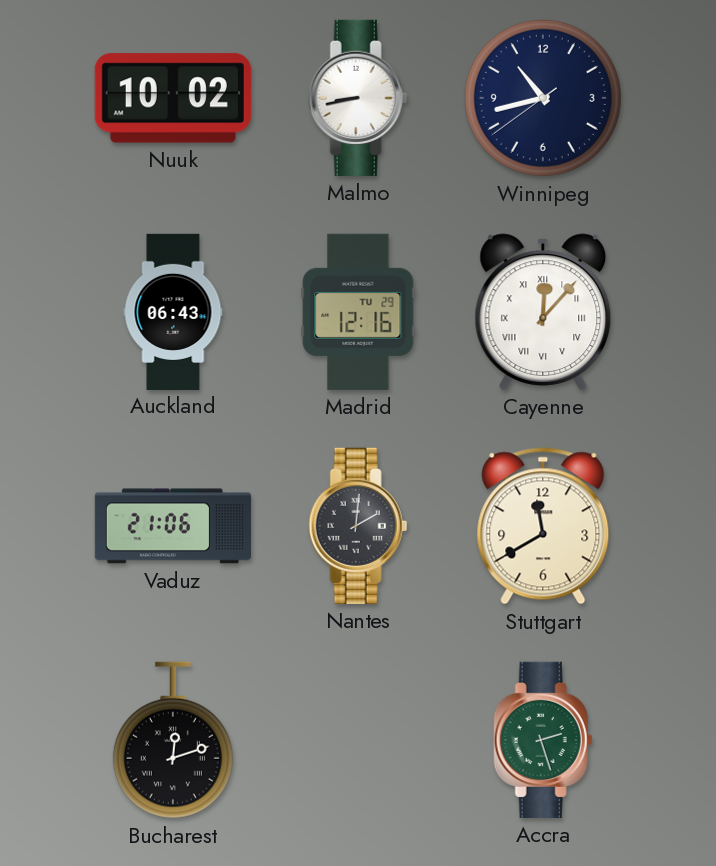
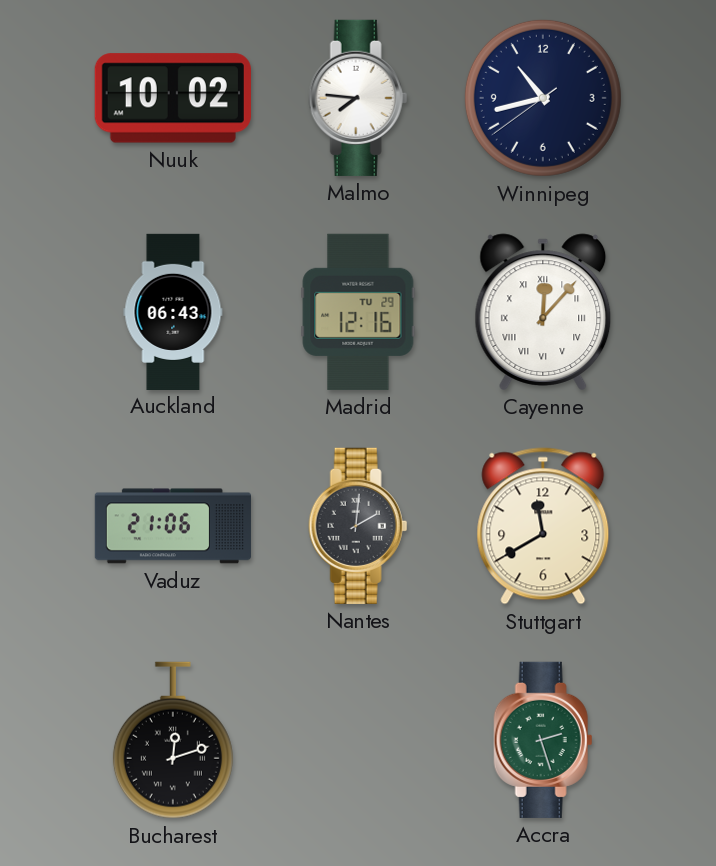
Malmo: 8:43 -> 7:46
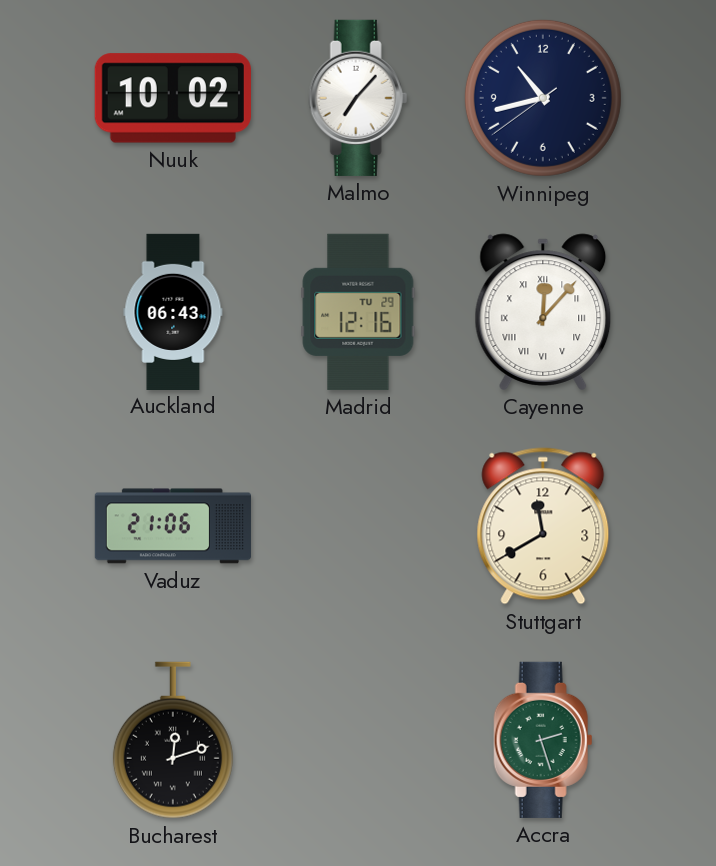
Malmo: 7:46 -> 7:07
Nantes: 2:01 -> none
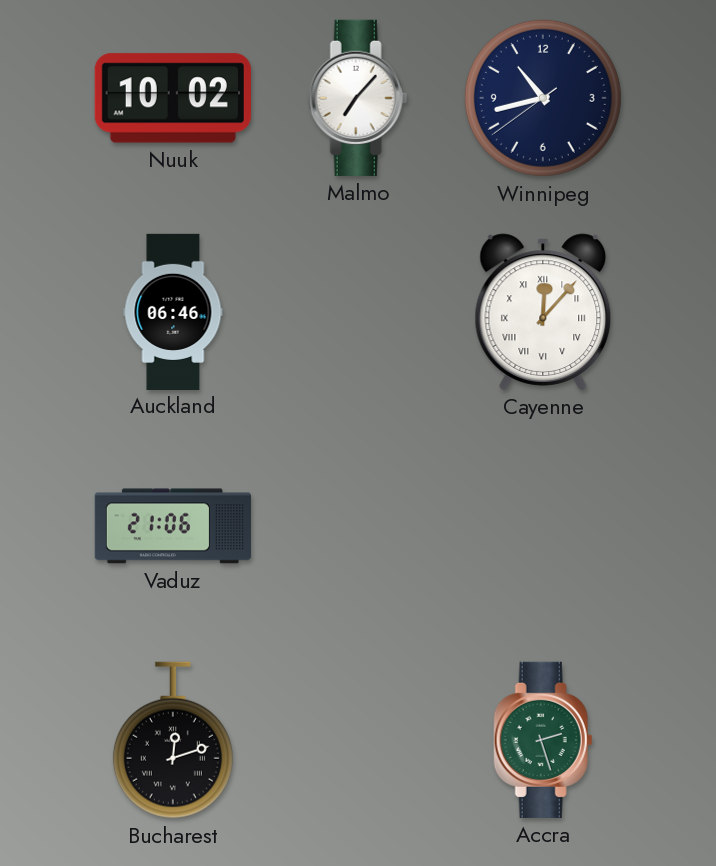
Auckland: 06:43 -> 06:46
Madrid: 12:16 -> none
Stuttgart: 11:40 -> none
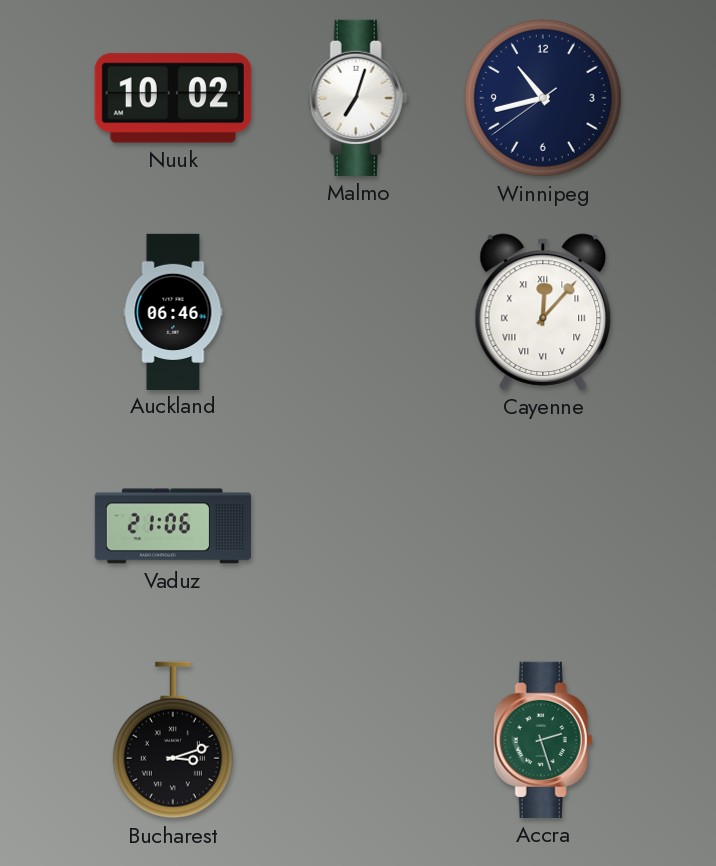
Malmo: 7:07 -> 7:03
Bucharest: 12:12 -> 3:12
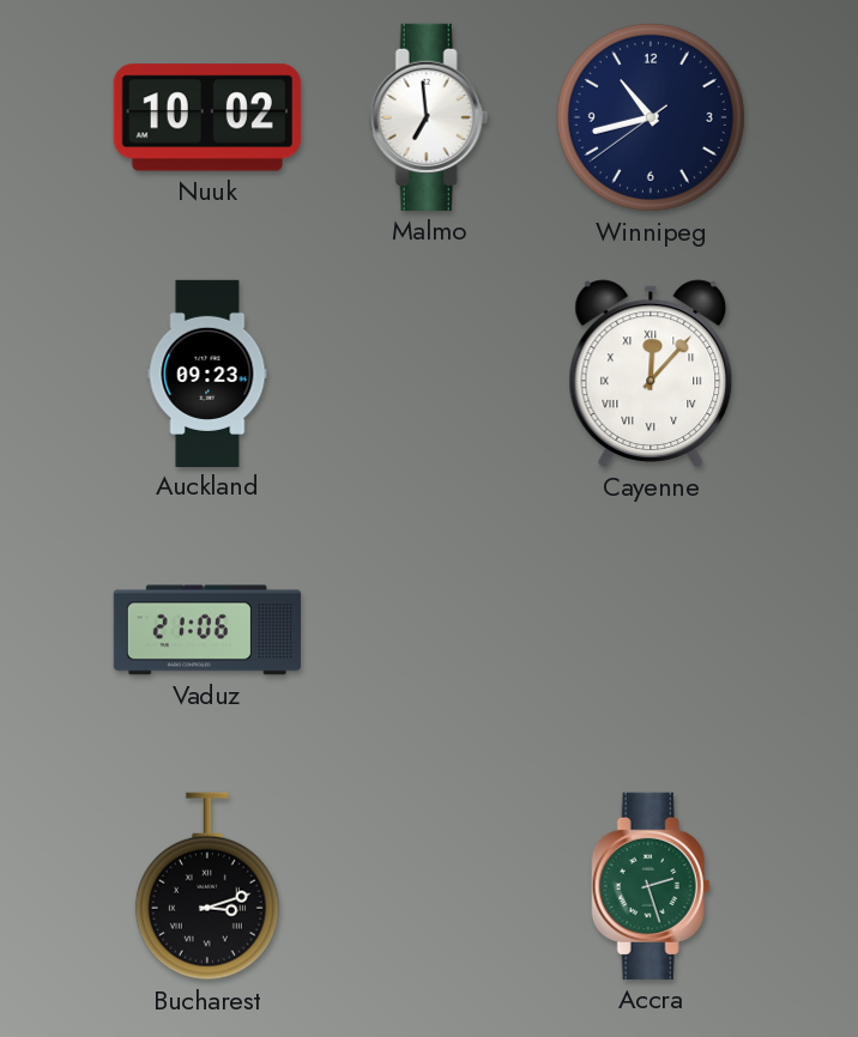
Malmo: 7:03 -> 6:59
Auckland: 06:46 -> 09:23
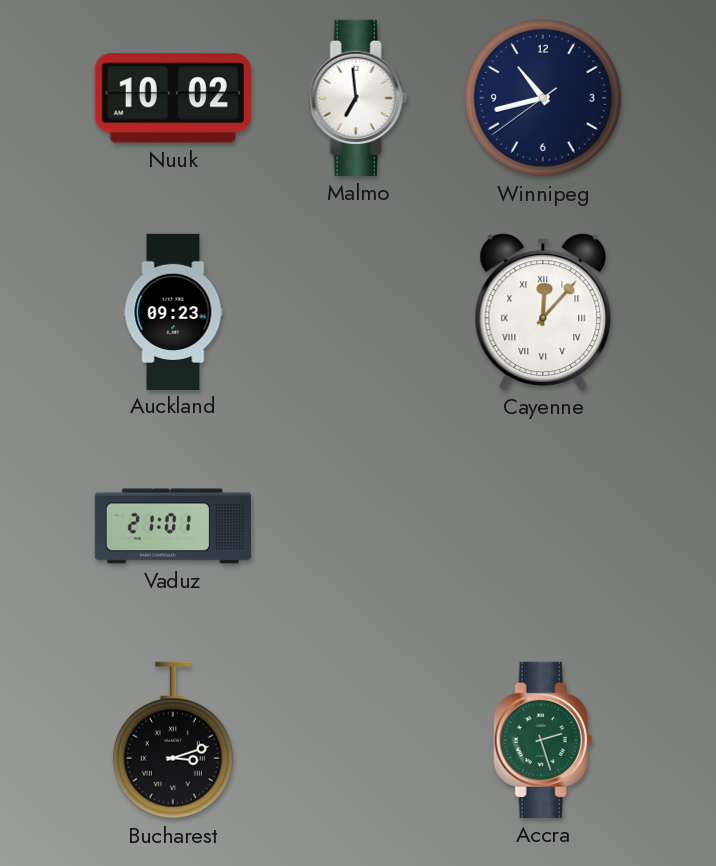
Vaduz: 21:06 -> 21:01
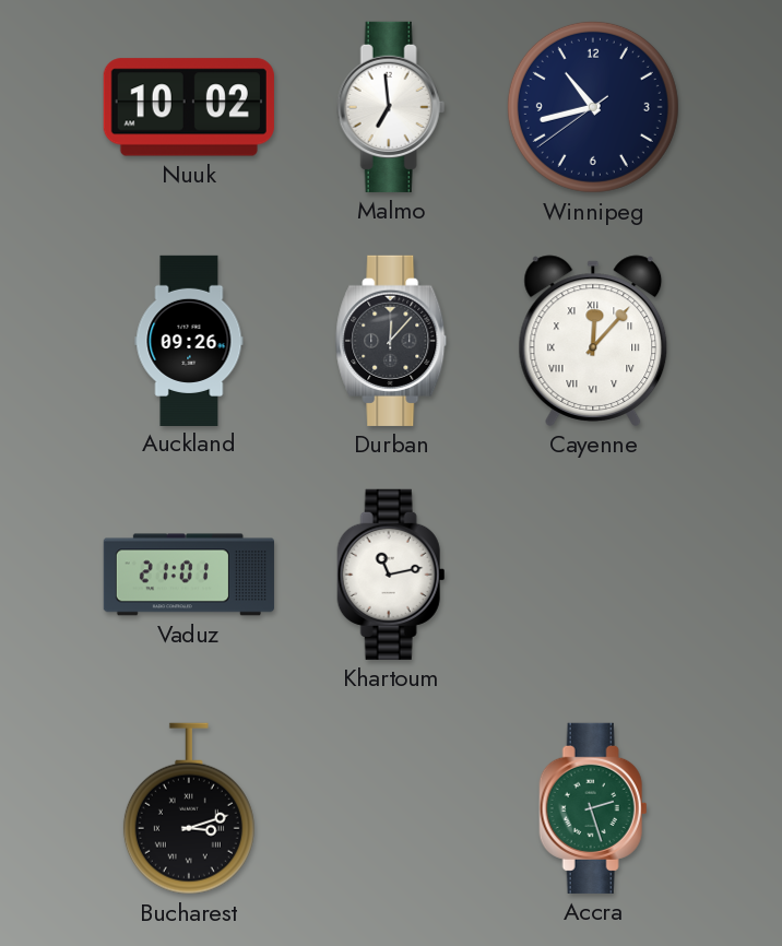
Auckland: 09:23 -> 09:26
Durban: none -> 12:07
Khartoum: none -> 11:13
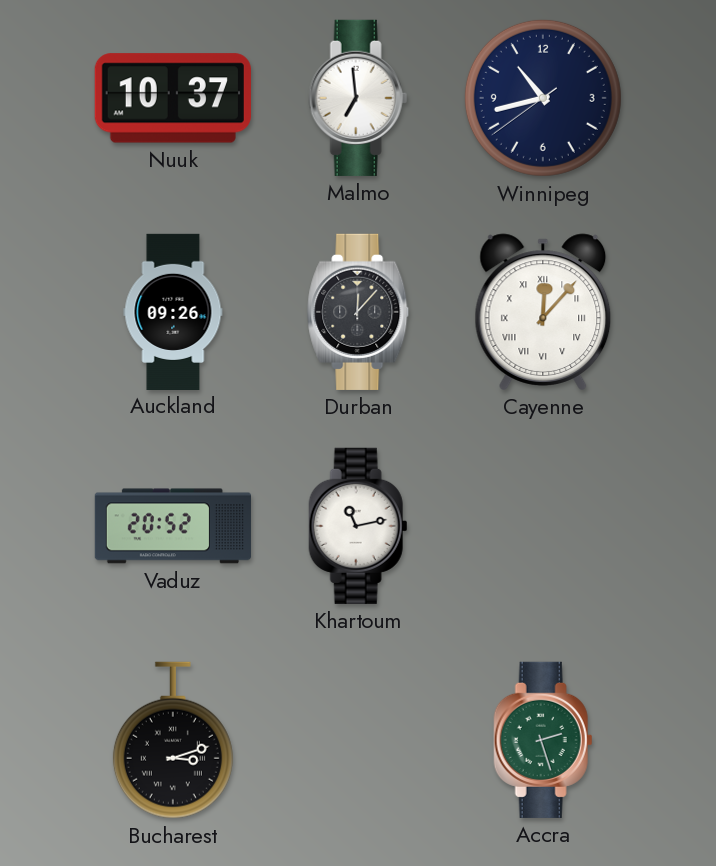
Nuuk: 10:02 -> 10:37
Vaduz: 21:01 -> 20:52
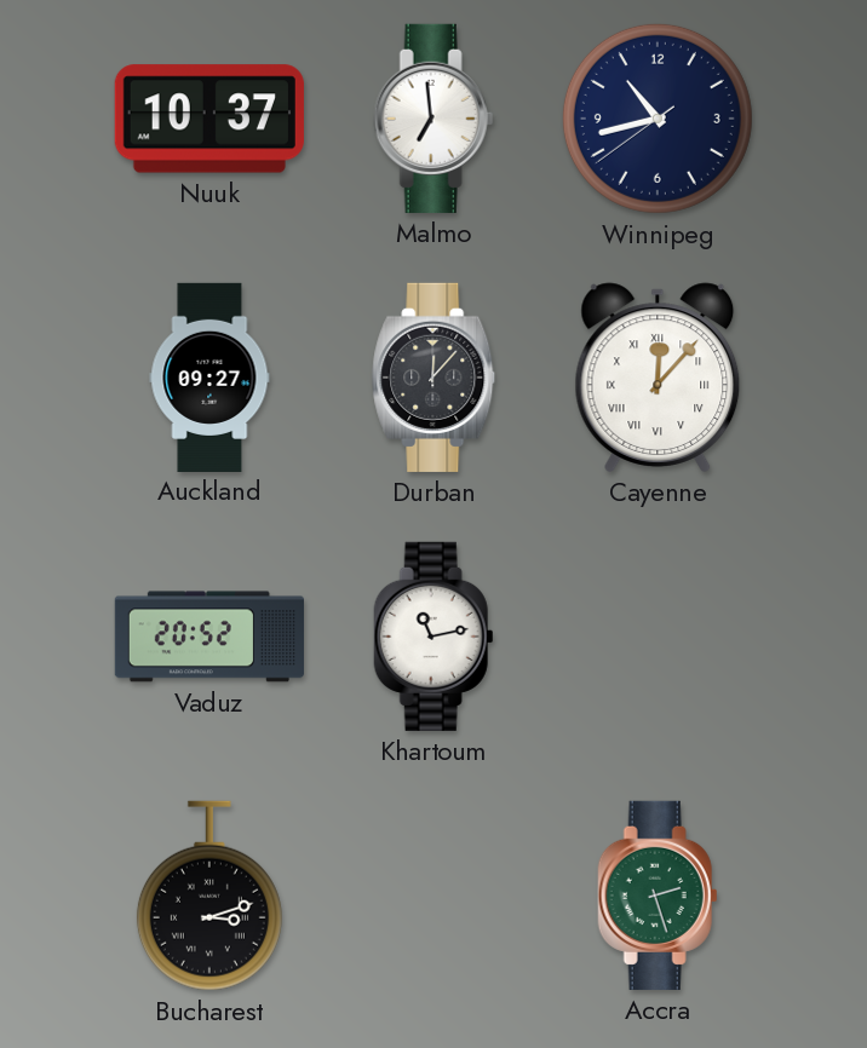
Auckland: 09:26 -> 09:27
